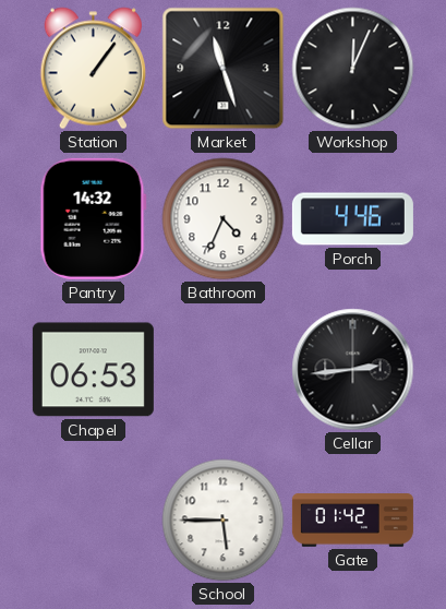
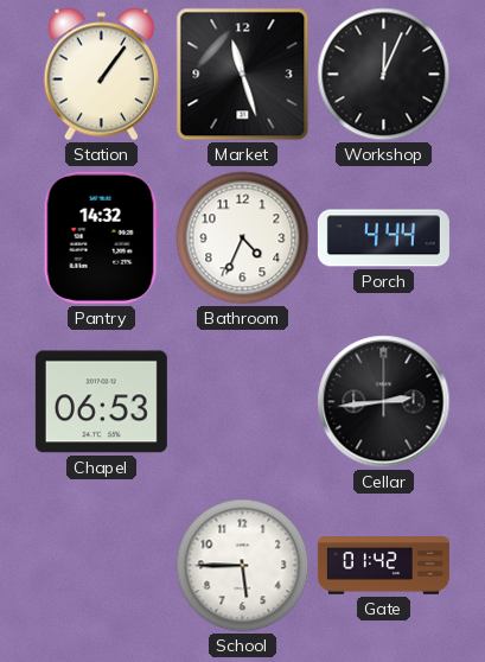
Porch: 4:46 -> 4:44
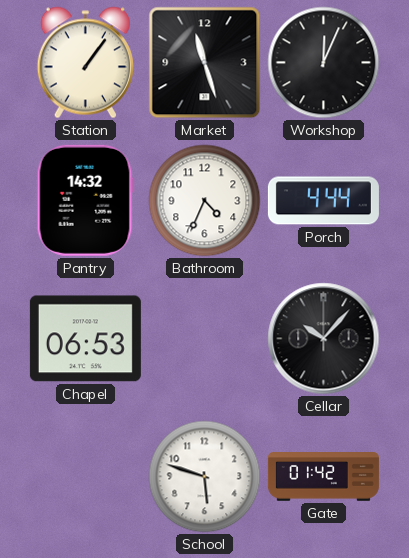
Cellar: 2:44 -> 10:07
School: 5:45 -> 5:48
